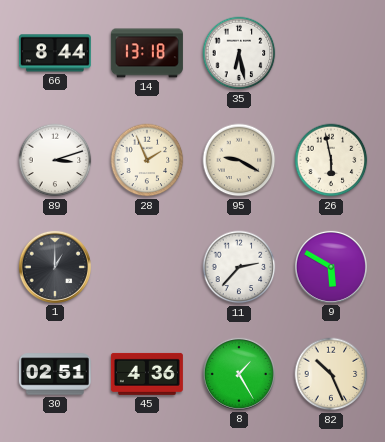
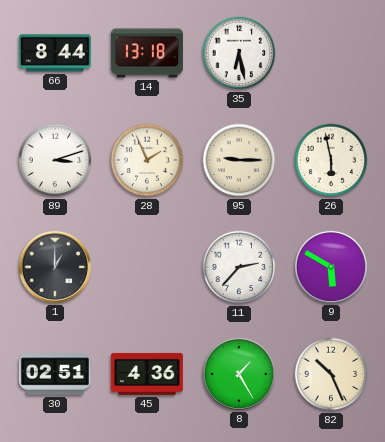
95: 9:20 -> 9:15
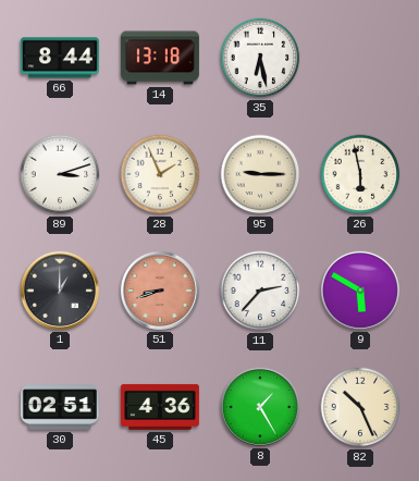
51: none -> 8:42
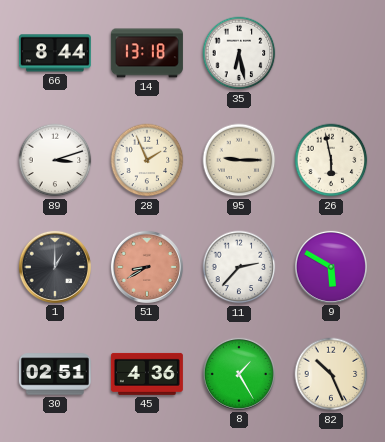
51: 8:42 -> 8:40
